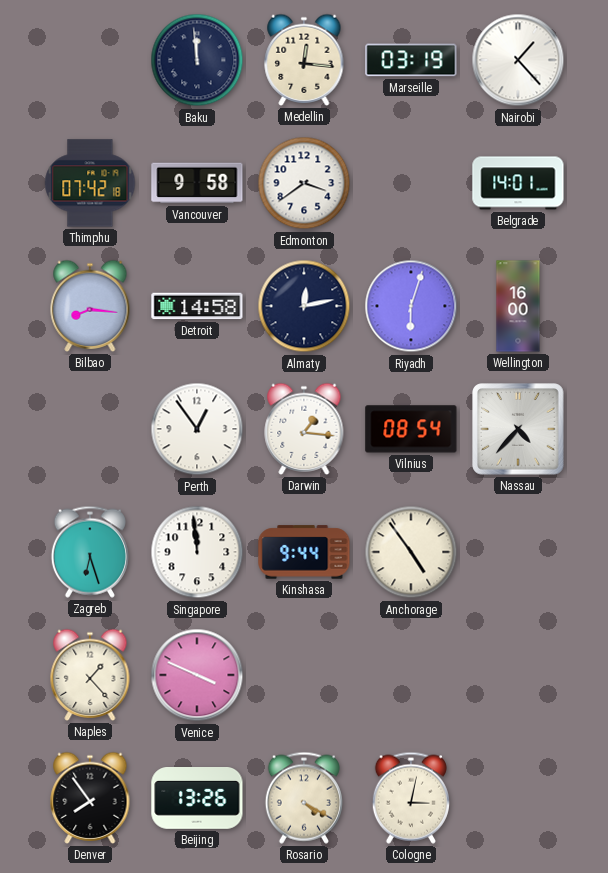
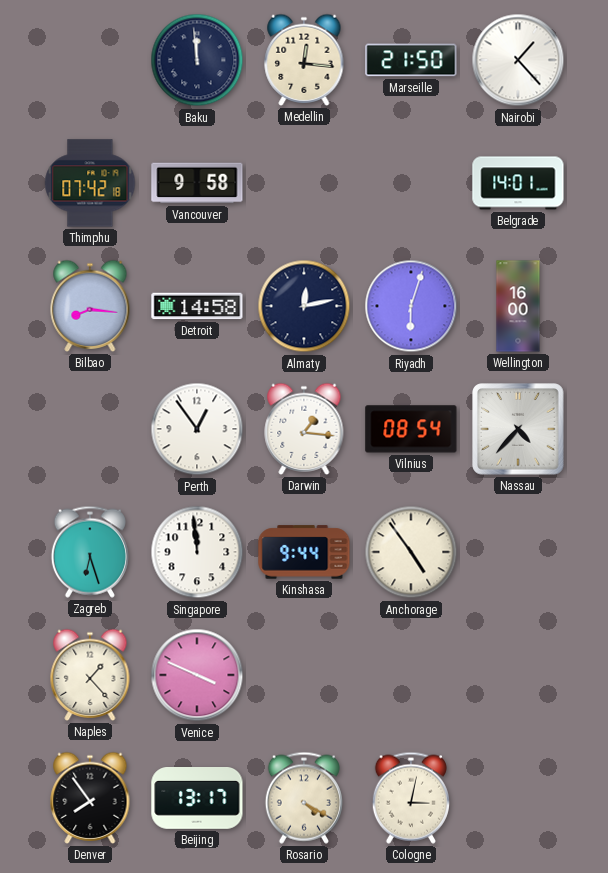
Marseille: 03:19 -> 21:50
Edmonton: 3:39 -> none
Beijing: 13:26 -> 13:17
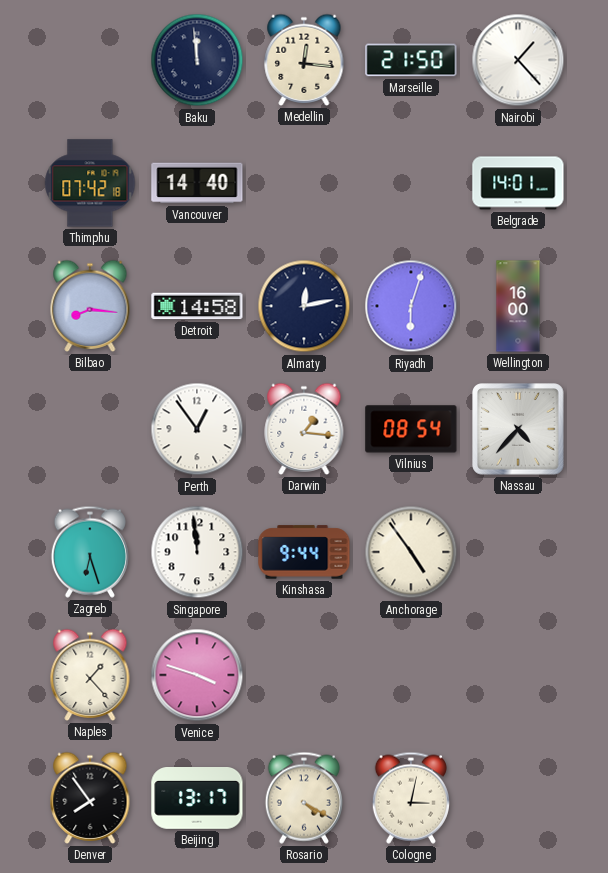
Vancouver: 9:58 -> 14:40
Venice: 3:49 -> 3:48
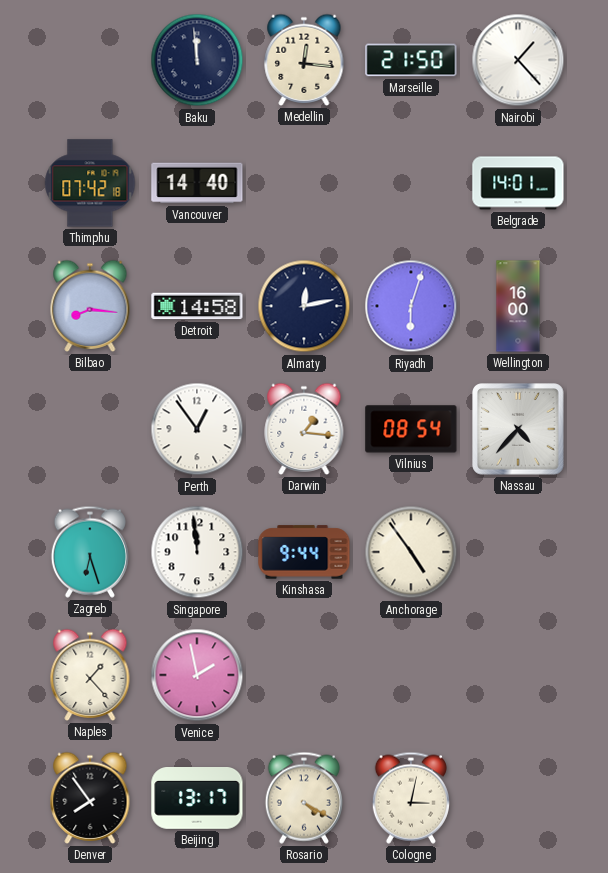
Venice: 3:48 -> 1:58
